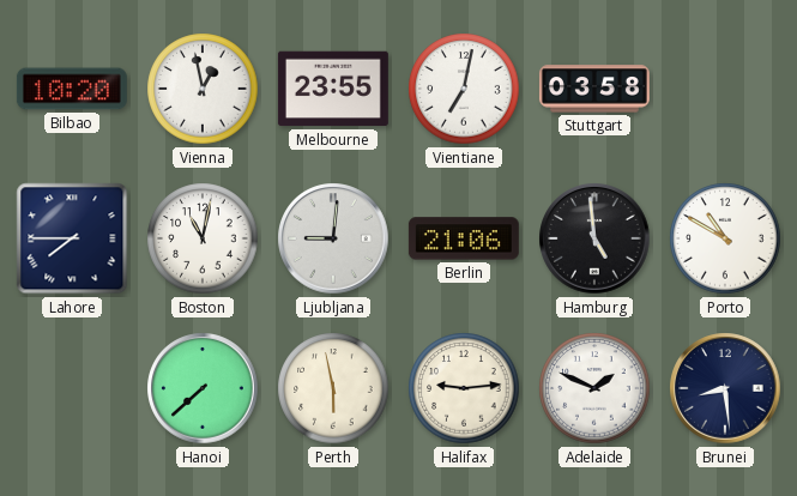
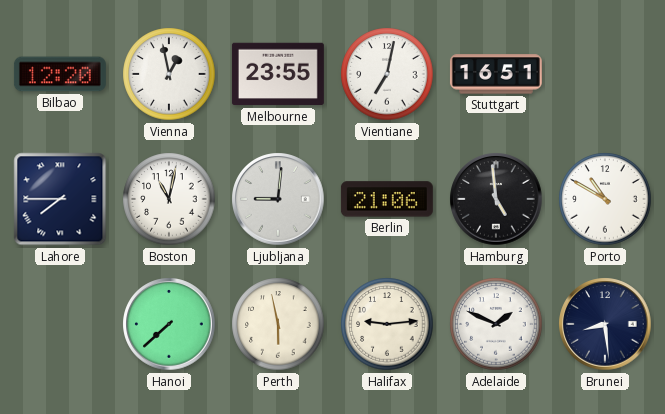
Bilbao: 10:20 -> 12:20
Stuttgart: 03:58 -> 16:51
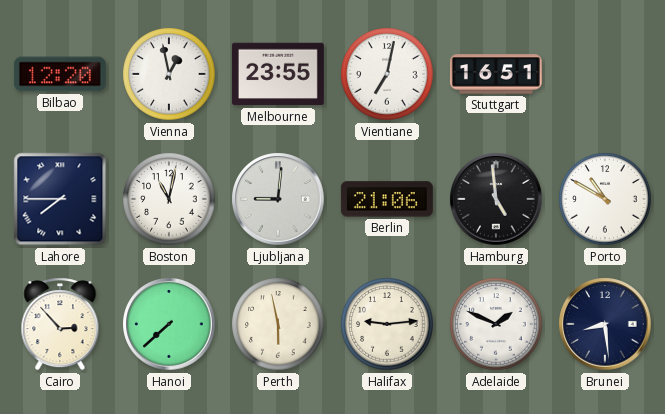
Cairo: none -> 2:53
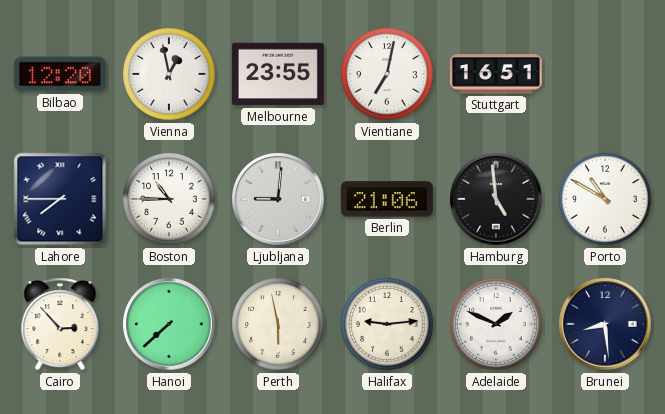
Boston: 11:02 -> 10:45
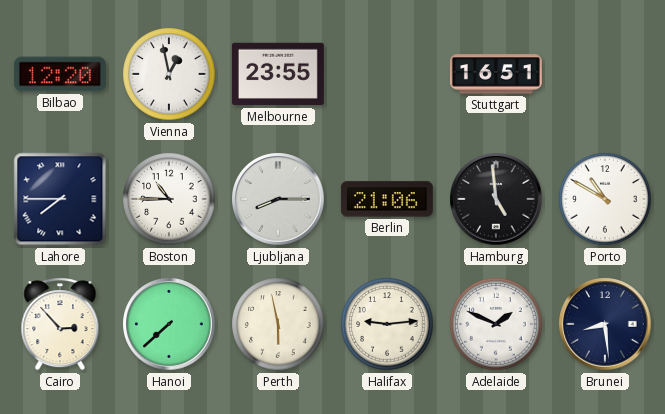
Vientiane: 7:02 -> none
Ljubljana: 9:01 -> 8:15
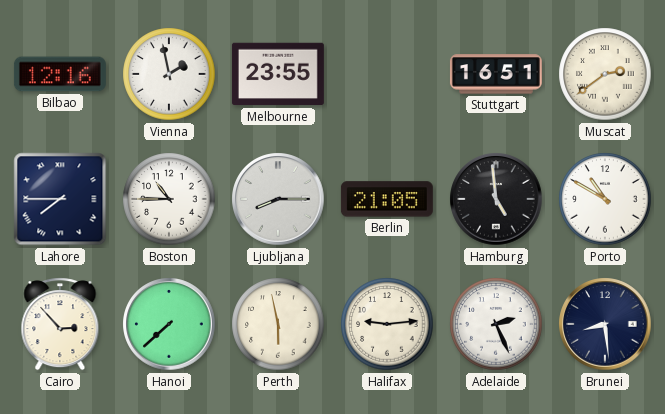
Bilbao: 12:20 -> 12:16
Vienna: 12:58 -> 1:58
Muscat: none -> 2:39
Berlin: 21:06 -> 21:05
Adelaide: 1:49 -> 2:26
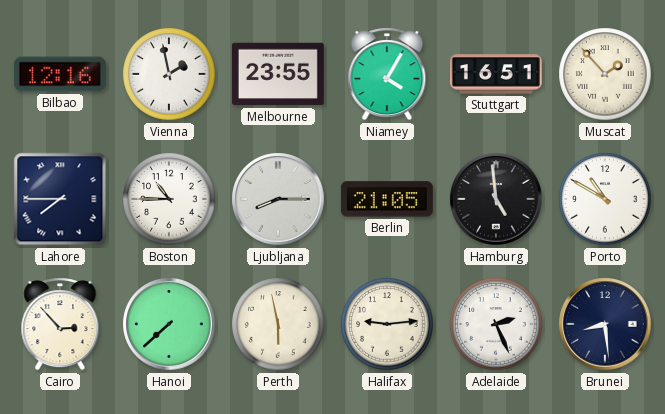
Niamey: none -> 4:05
Muscat: 2:39 -> 1:53
